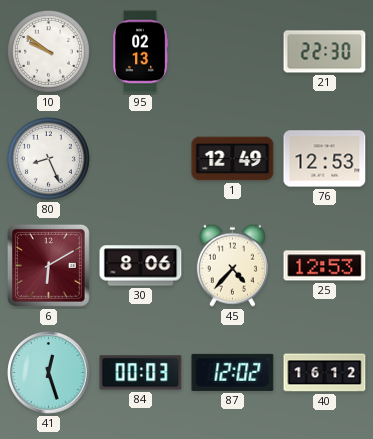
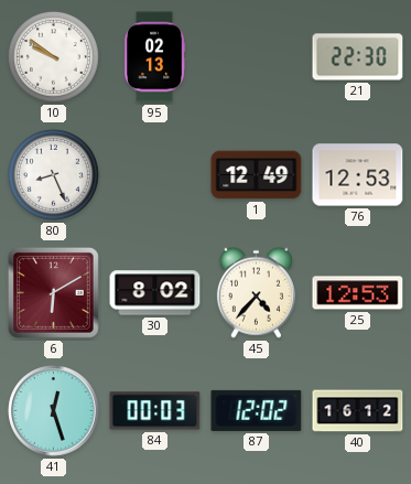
30: 8:06 -> 8:02
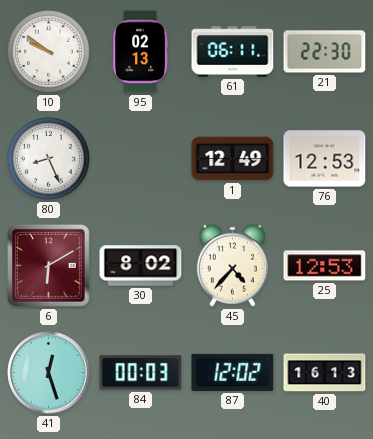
61: none -> 06:11
40: 16:12 -> 16:13
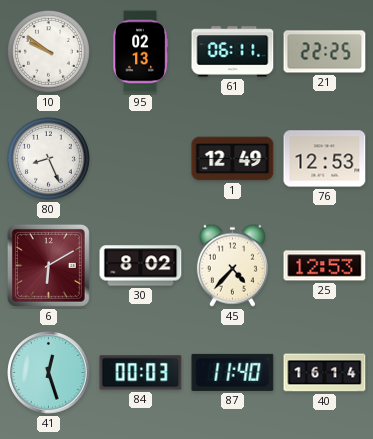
21: 22:30 -> 22:25
87: 12:02 -> 11:40
40: 16:13 -> 16:14
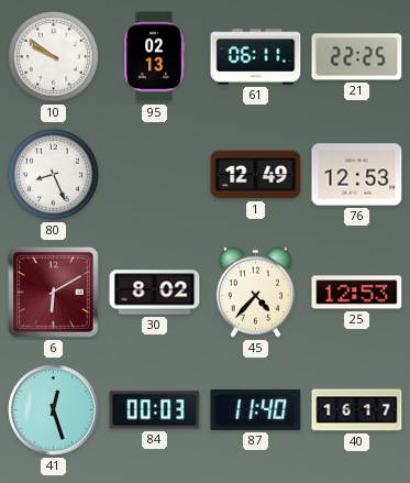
40: 16:14 -> 16:17
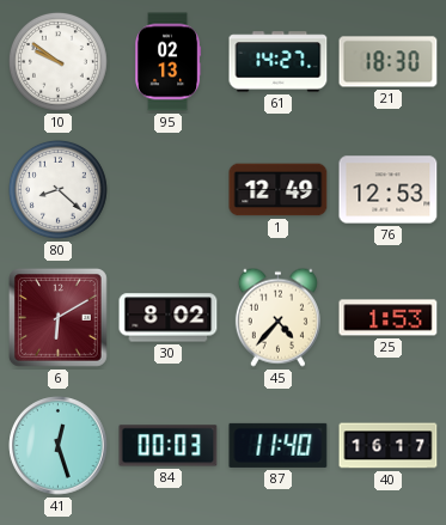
61: 06:11 -> 14:27
21: 22:25 -> 18:30
80: 8:26 -> 8:22
25: 12:53 -> 1:53
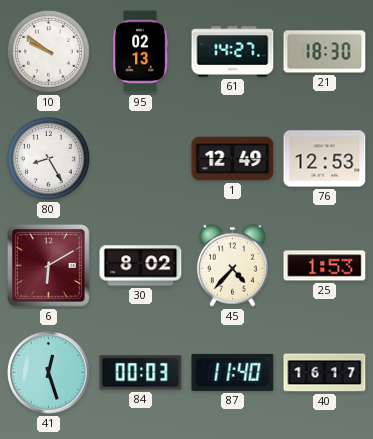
80: 8:22 -> 8:25
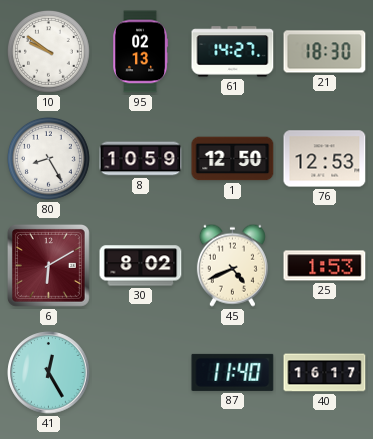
8: none -> 10:59
1: 12:49 -> 12:50
45: 4:37 -> 4:41
41: 12:27 -> 12:25
84: 00:03 -> none
